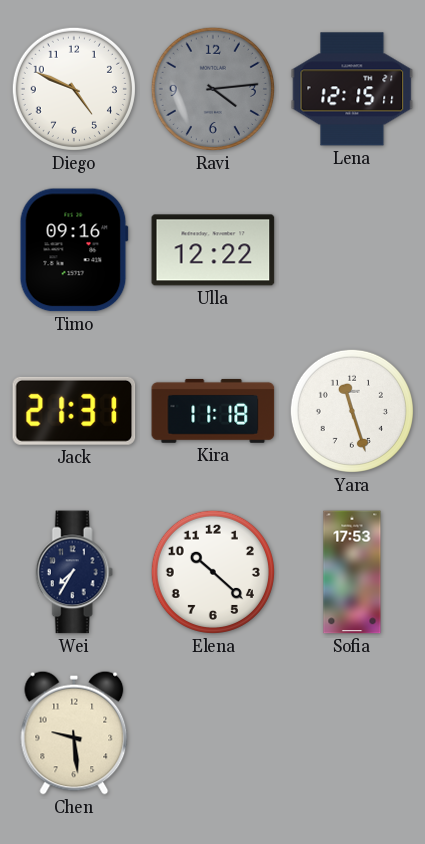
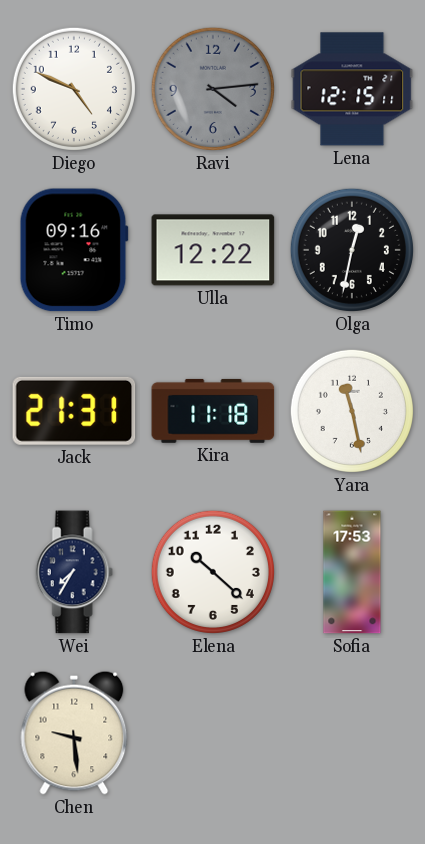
Olga: none -> 12:32
Yara: 11:27 -> 11:28
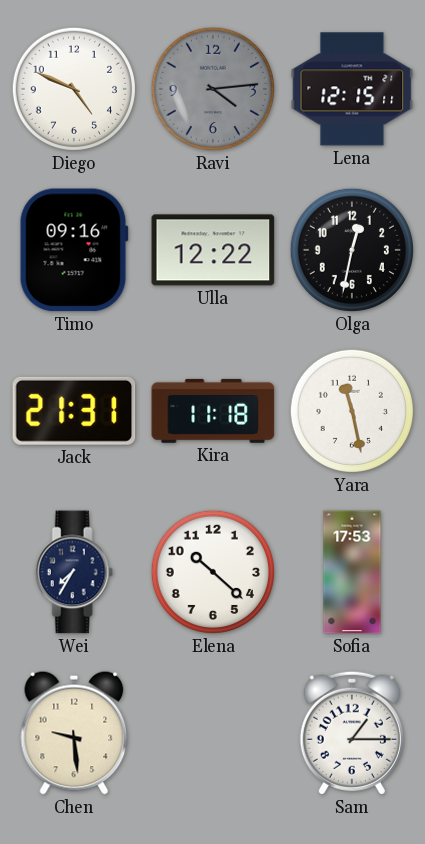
Sam: none -> 1:15
